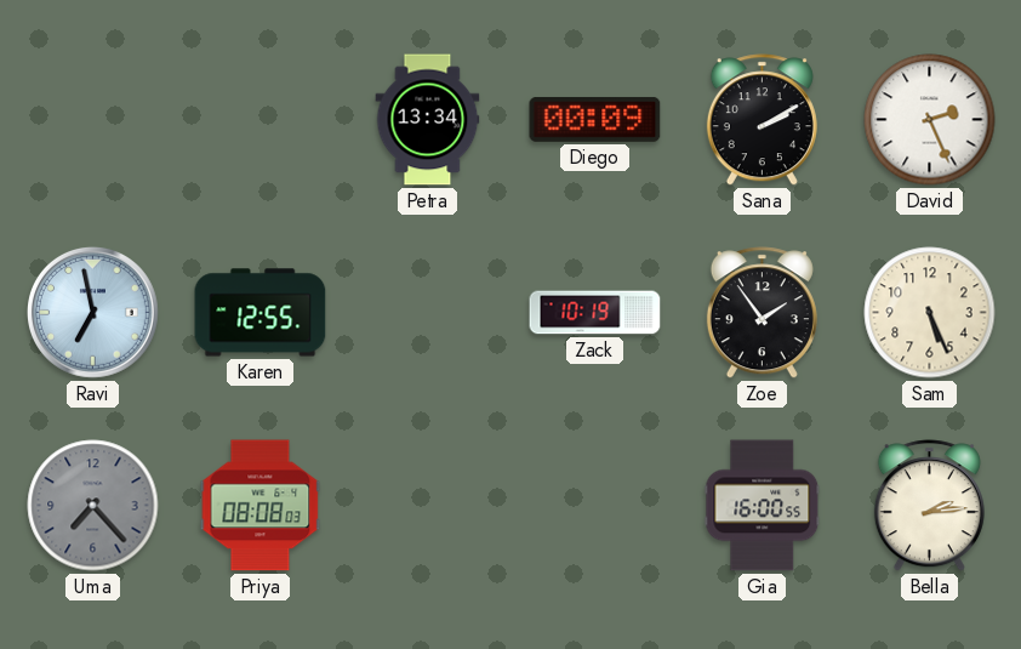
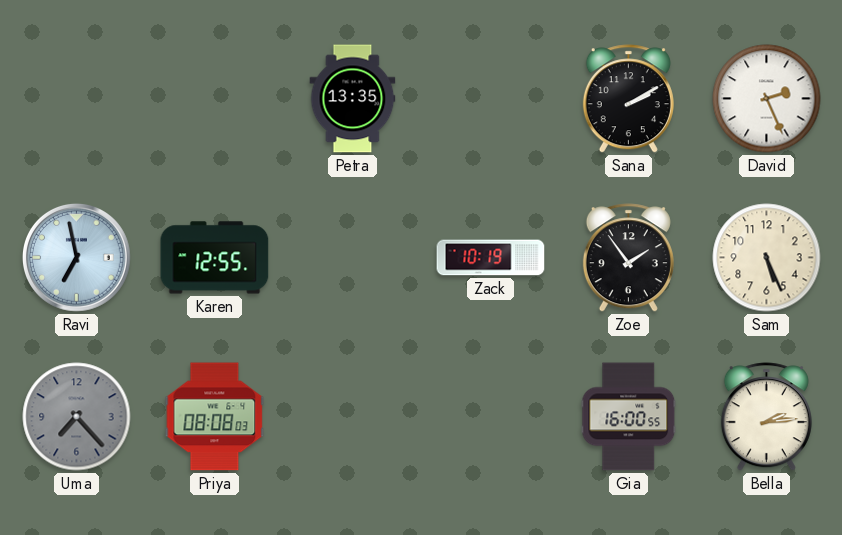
Petra: 13:34 -> 13:35
Diego: 00:09 -> none
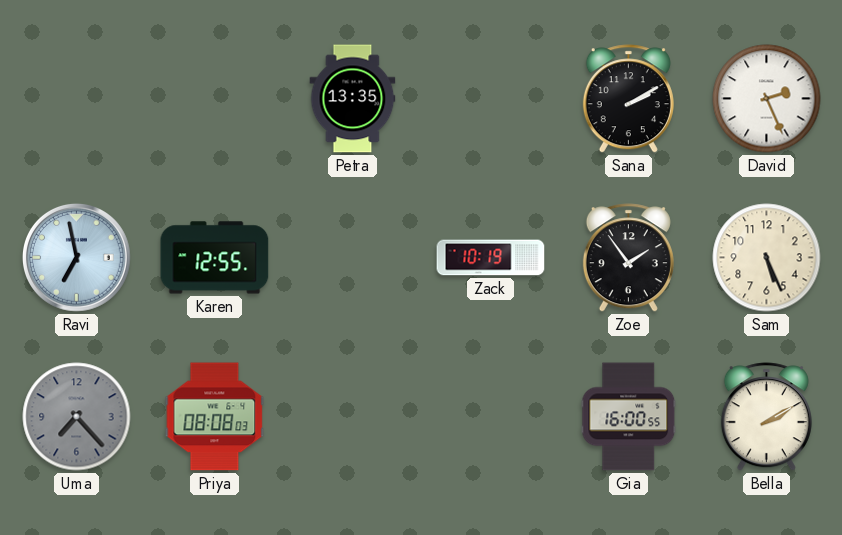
Bella: 2:14 -> 2:10
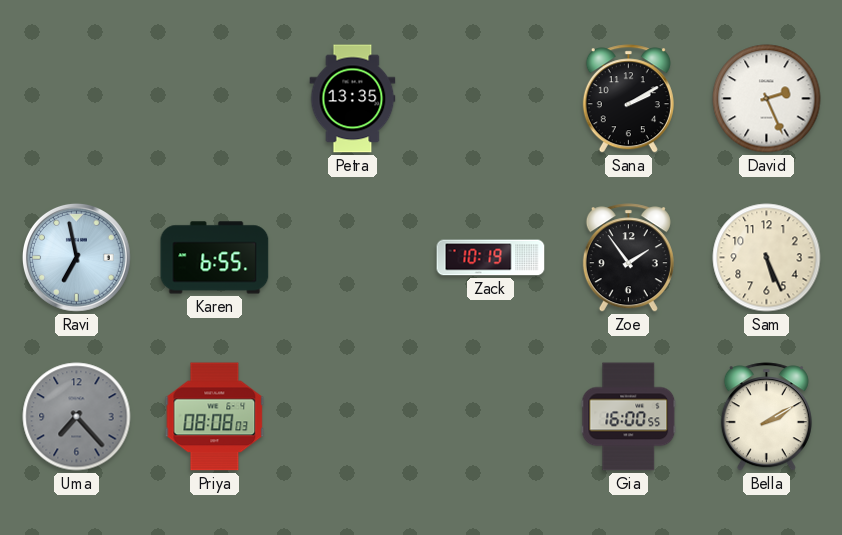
Karen: 12:55 -> 6:55
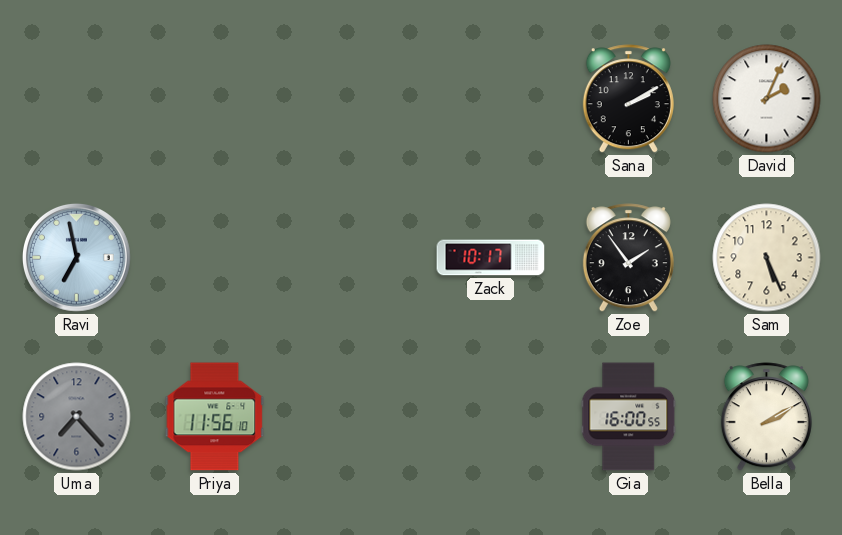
Petra: 13:35 -> none
David: 2:26 -> 2:04
Karen: 6:55 -> none
Zack: 10:19 -> 10:17
Priya: 08:08 -> 11:56
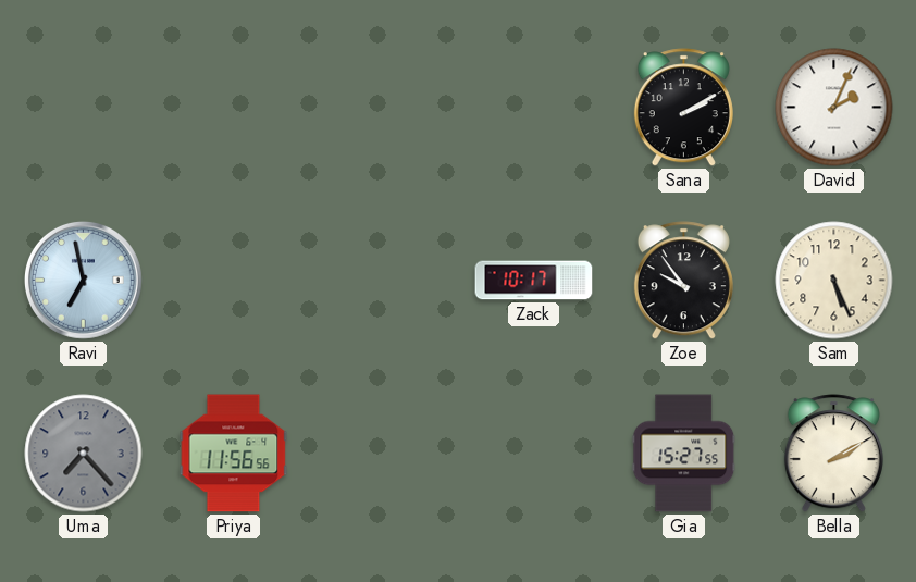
Zoe: 1:54 -> 9:54
Priya: 11:56:10 -> 11:56:56
Gia: 16:00 -> 15:27
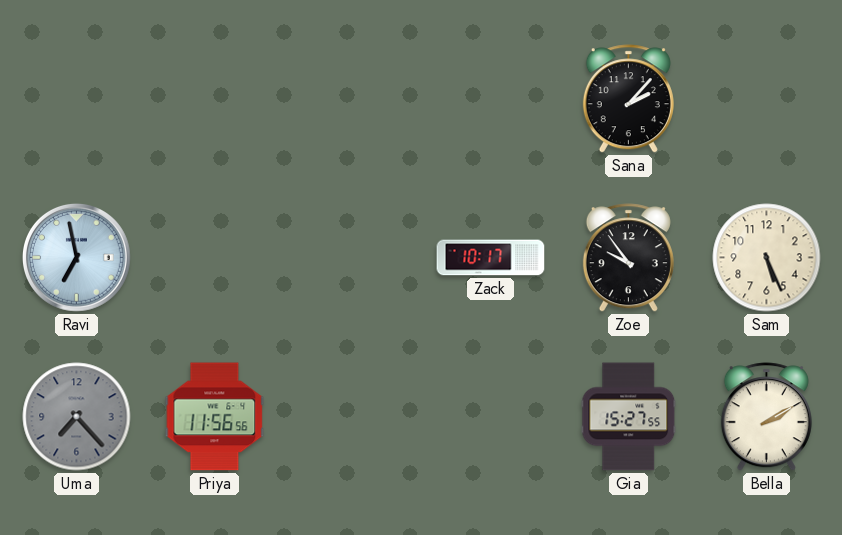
Sana: 2:10 -> 2:07
David: 2:04 -> none
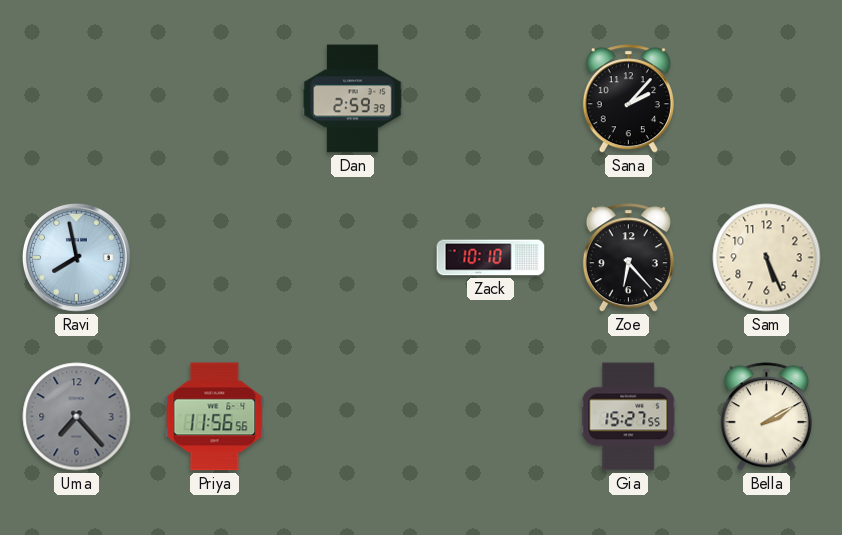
Dan: none -> 2:59
Ravi: 6:58 -> 7:58
Zack: 10:17 -> 10:10
Zoe: 9:54 -> 6:23
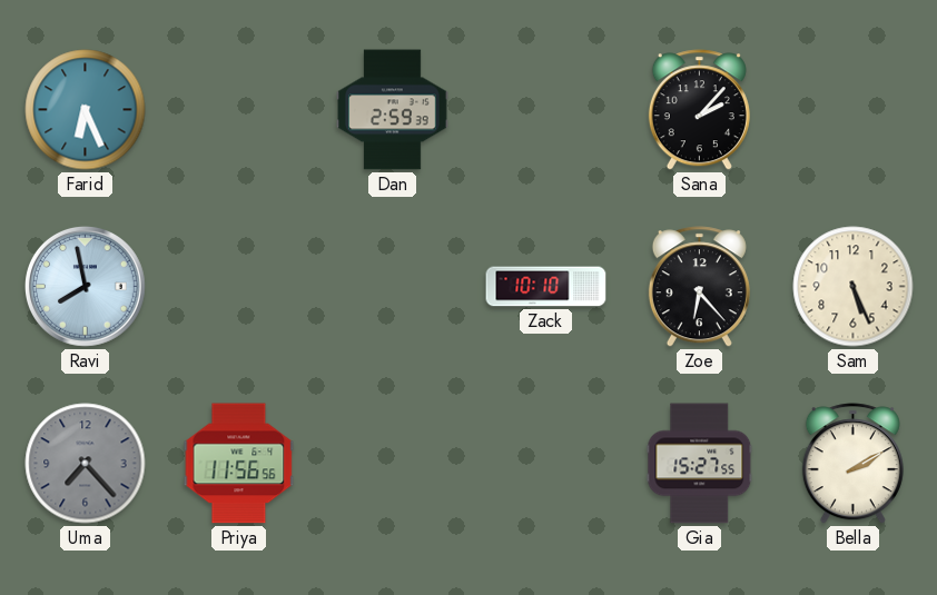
Farid: none -> 6:26
